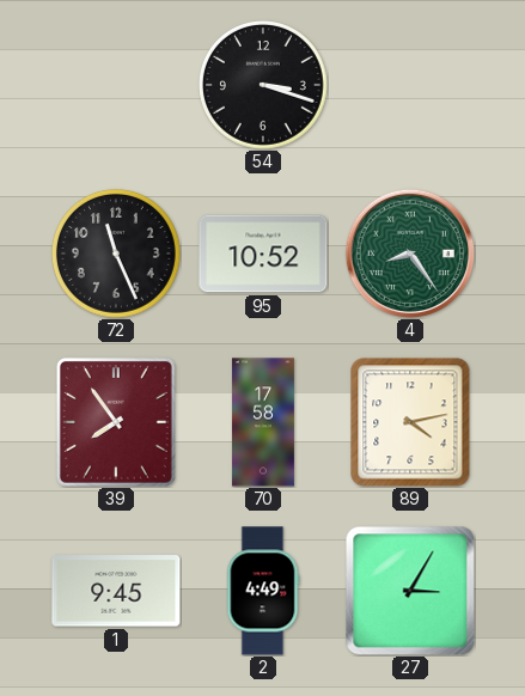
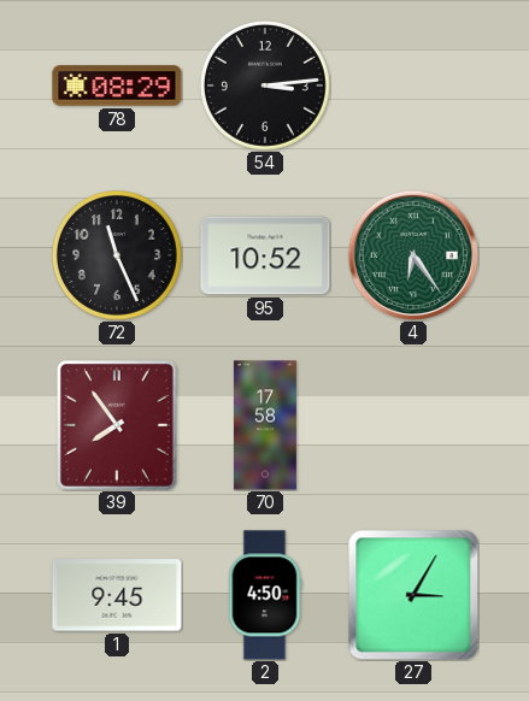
78: none -> 08:29
54: 3:18 -> 3:14
4: 8:24 -> 6:24
89: 4:13 -> none
2: 4:49 -> 4:50
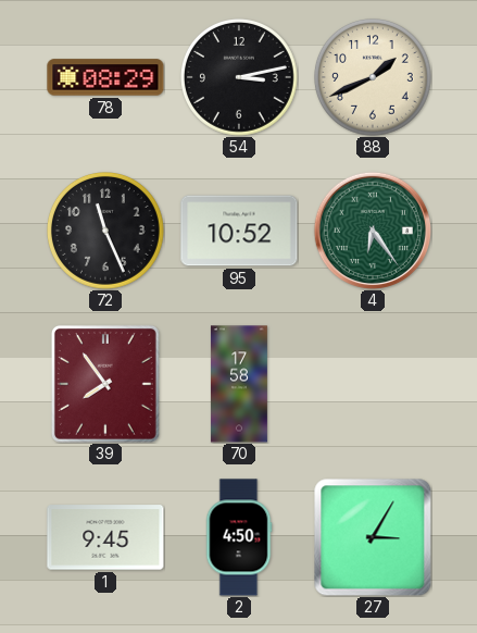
54: 3:14 -> 3:13
88: none -> 1:41
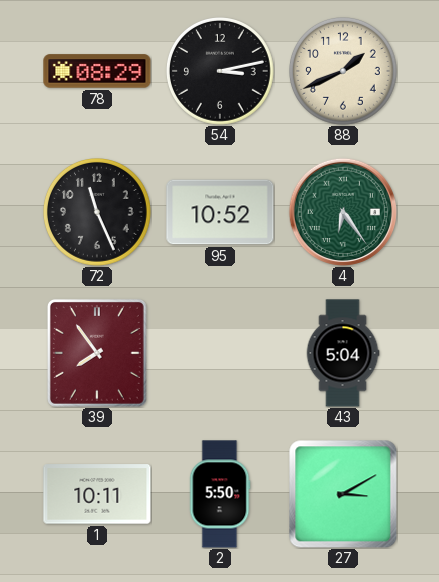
70: 17:58 -> none
43: none -> 5:04
1: 9:45 -> 10:11
2: 4:50 -> 5:50
27: 3:05 -> 3:10
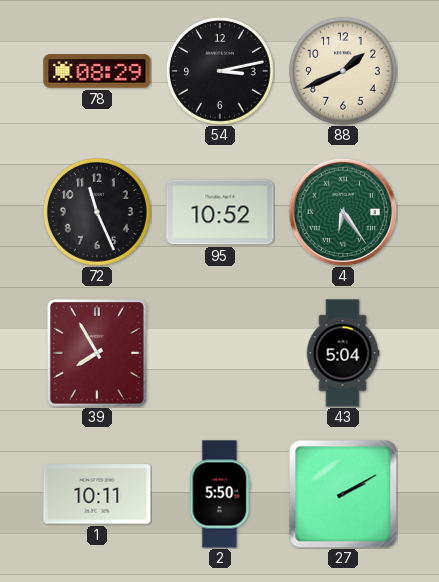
39: 7:54 -> 7:55
27: 3:10 -> 2:10
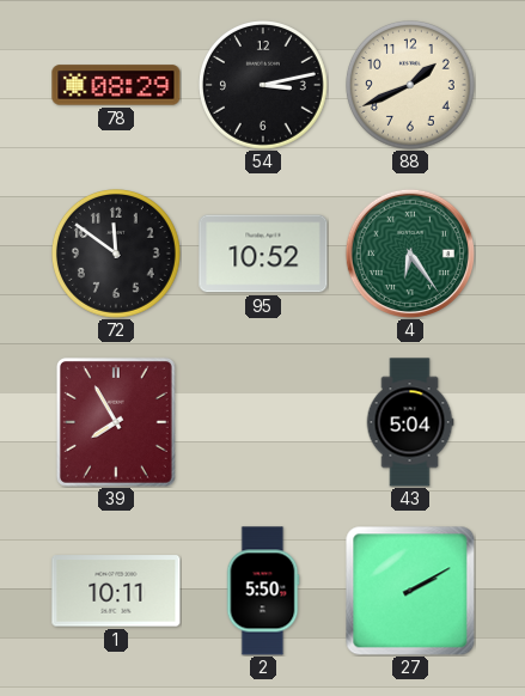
72: 11:26 -> 11:51
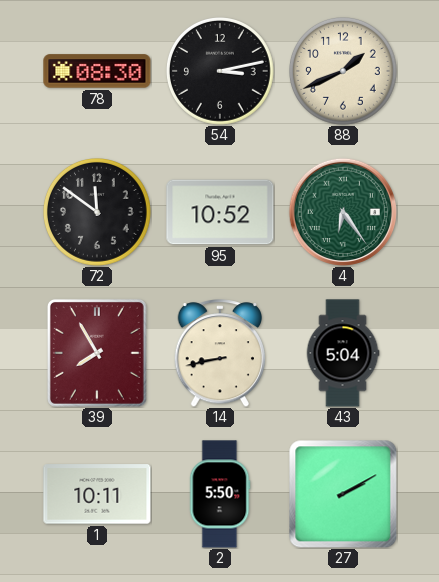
78: 08:29 -> 08:30
14: none -> 8:43
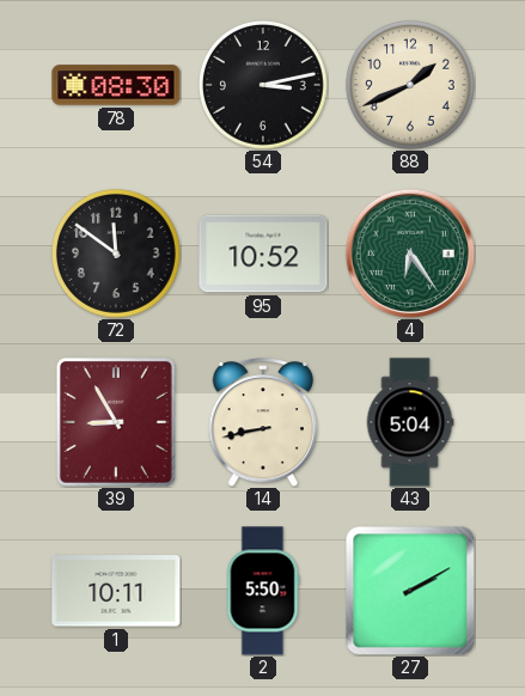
39: 7:55 -> 8:55
